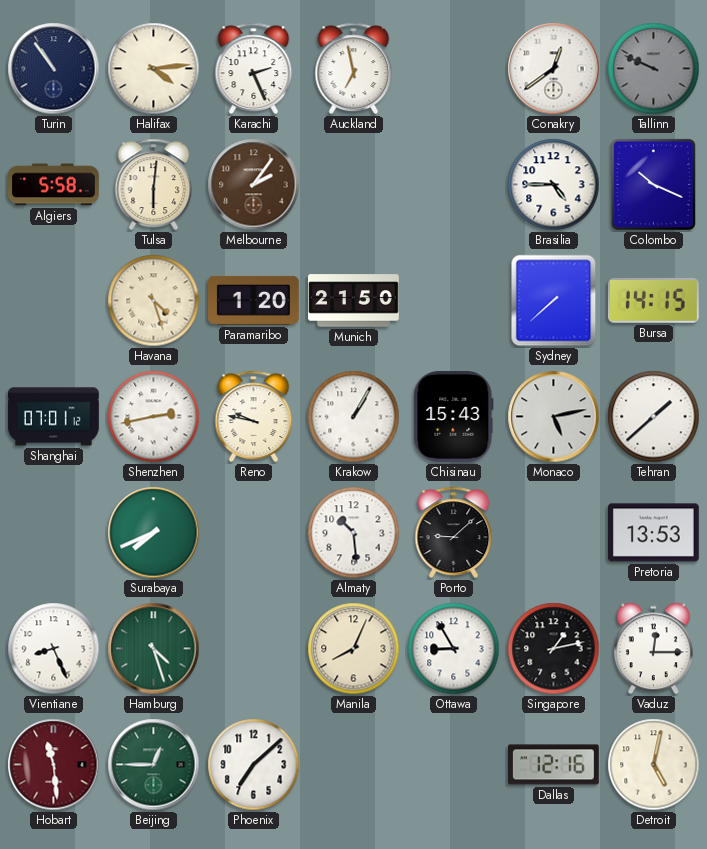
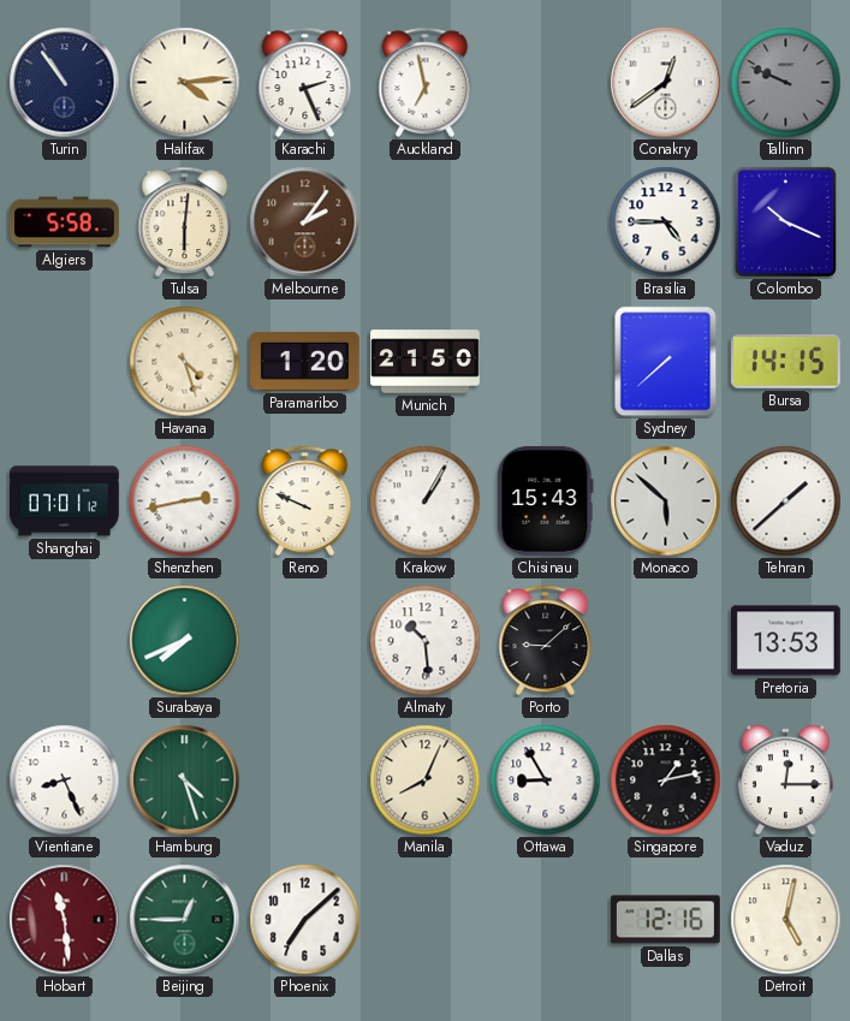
Reno: 9:47 -> 9:49
Monaco: 5:13 -> 5:52
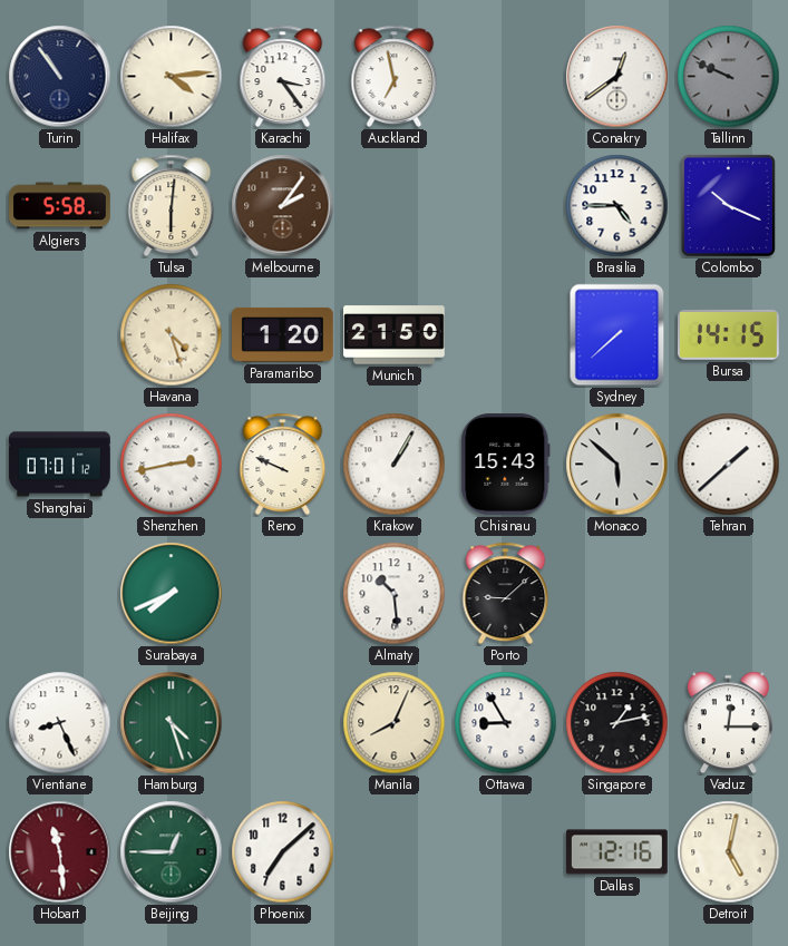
Karachi: 2:26 -> 3:24
Pretoria: 13:53 -> none
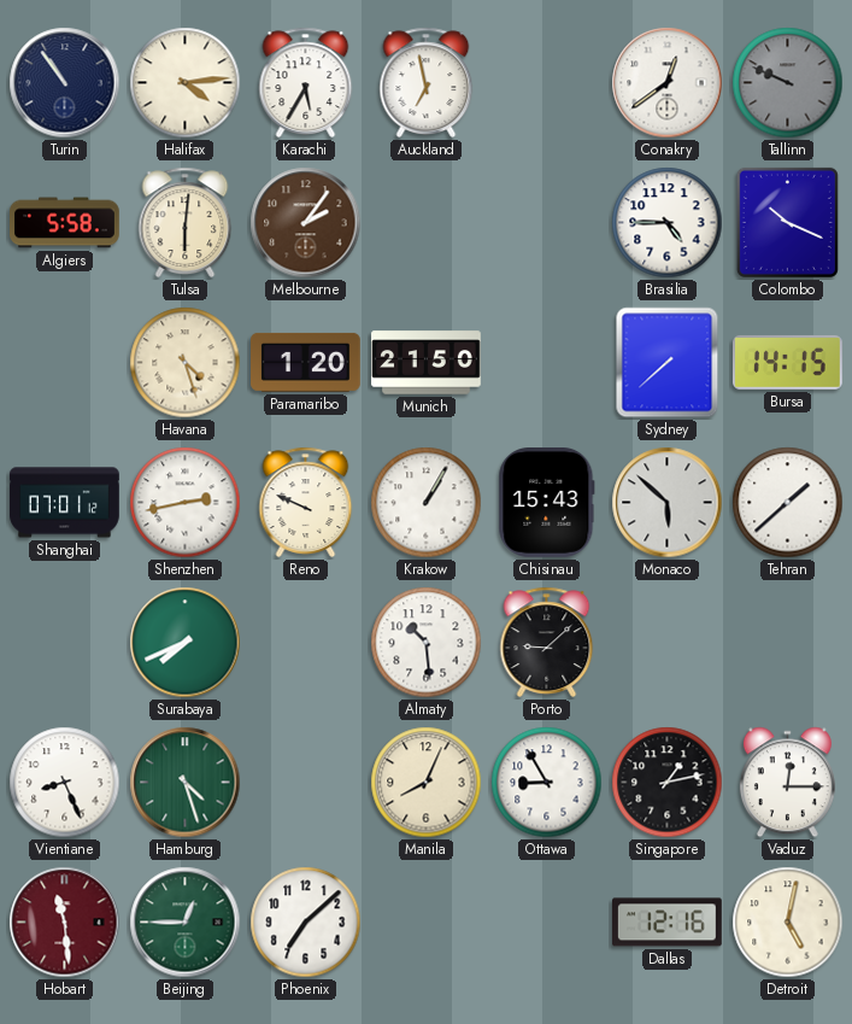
Karachi: 3:24 -> 5:35
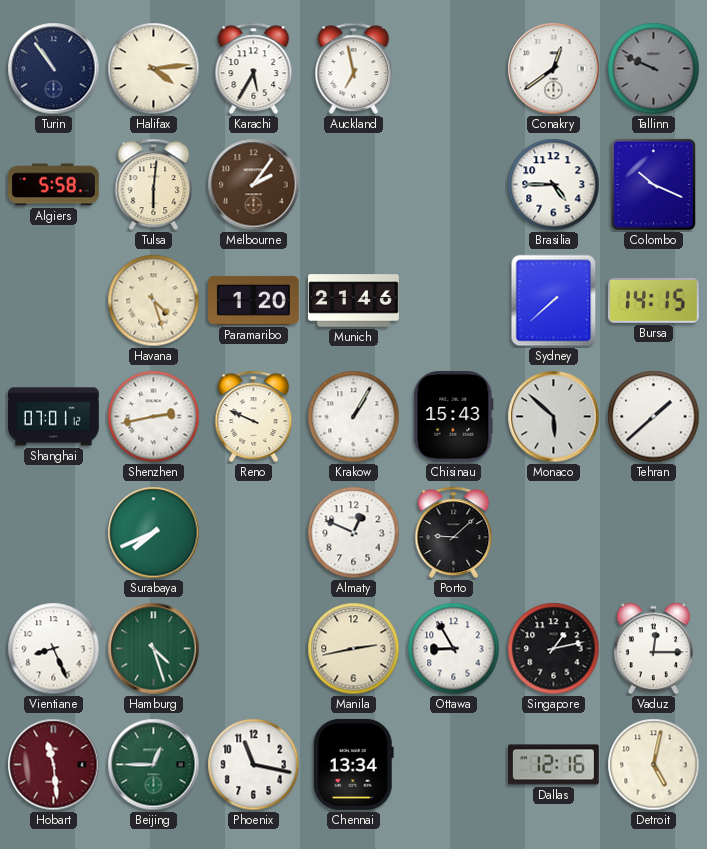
Munich: 21:50 -> 21:46
Almaty: 10:29 -> 12:49
Manila: 8:04 -> 2:43
Phoenix: 7:08 -> 11:17
Chennai: none -> 13:34
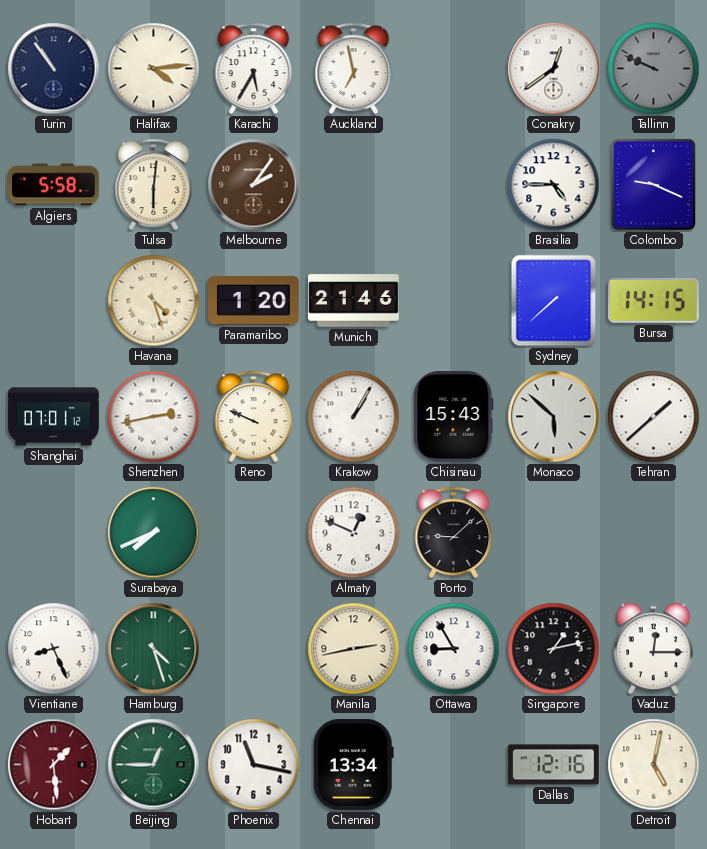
Colombo: 10:19 -> 9:19
Hobart: 11:29 -> 1:29
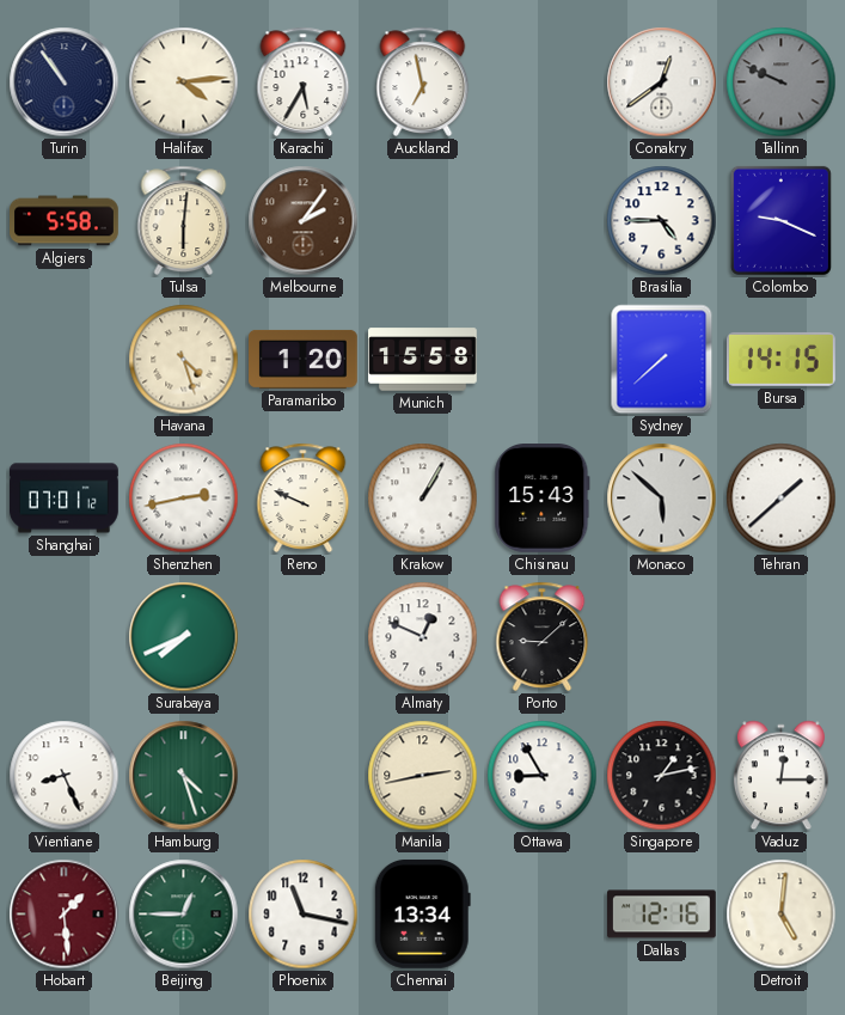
Munich: 21:46 -> 15:58
Detroit: 5:02 -> 5:01
